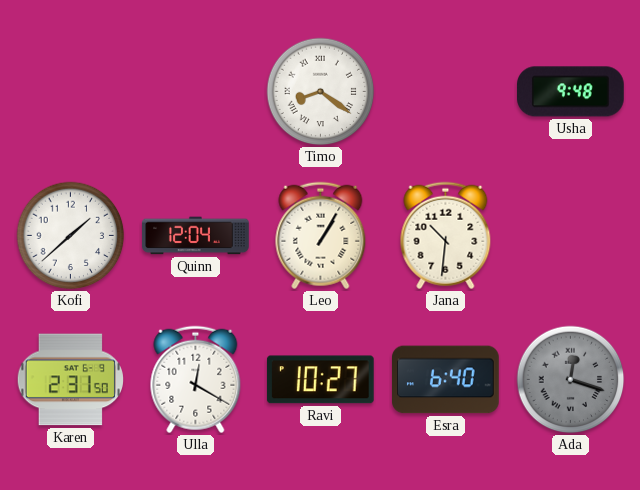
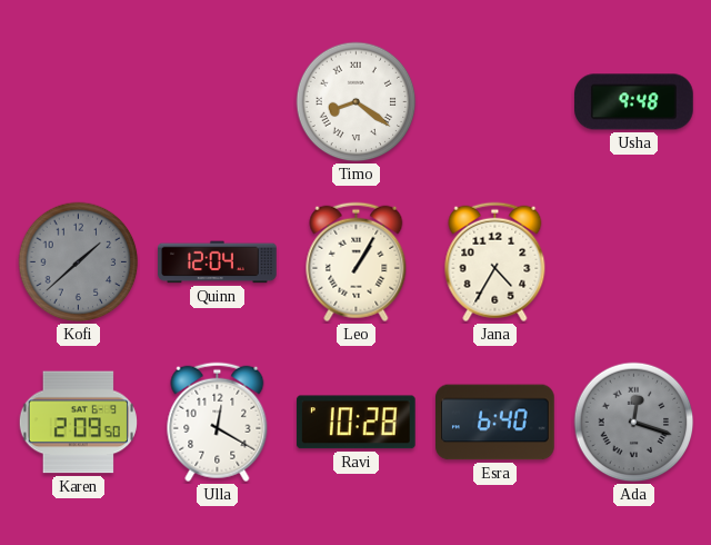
Kofi dial: white -> grey
Jana: 10:31 -> 4:35
Karen: 2:31 -> 2:09
Ravi: 10:27 -> 10:28
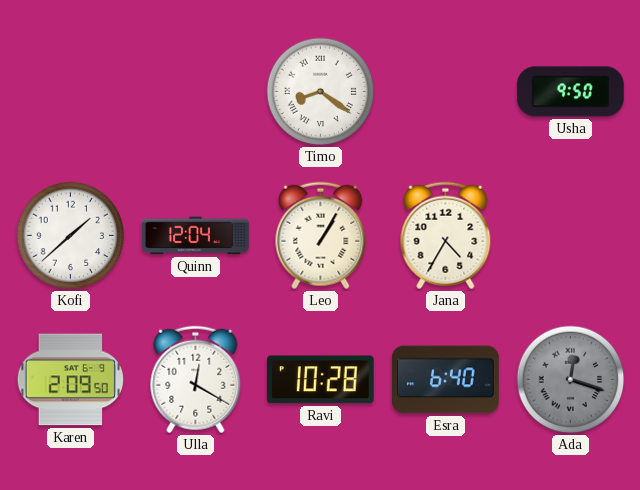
Usha: 9:48 -> 9:50
Kofi dial: grey -> white
